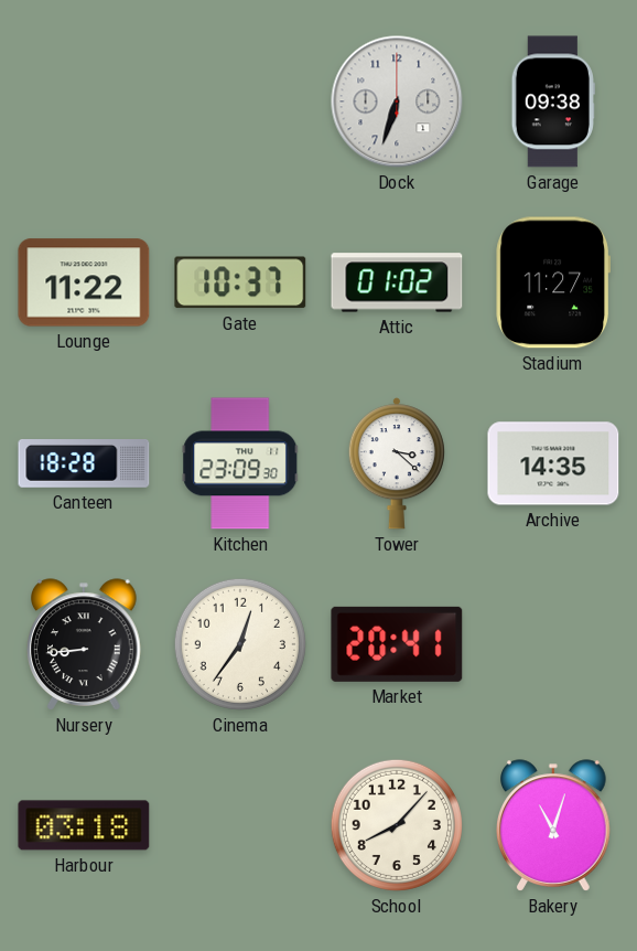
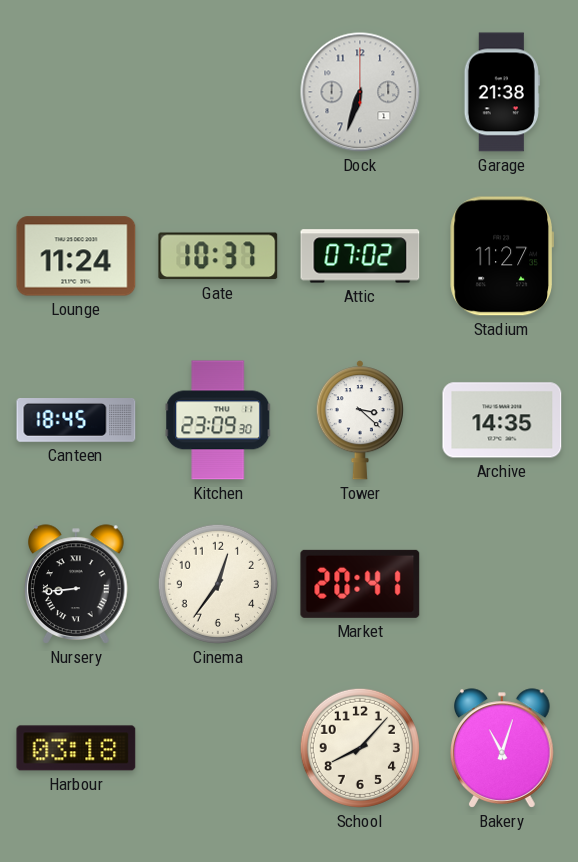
Garage: 09:38 -> 21:38
Lounge: 11:22 -> 11:24
Attic: 01:02 -> 07:02
Canteen: 18:28 -> 18:45
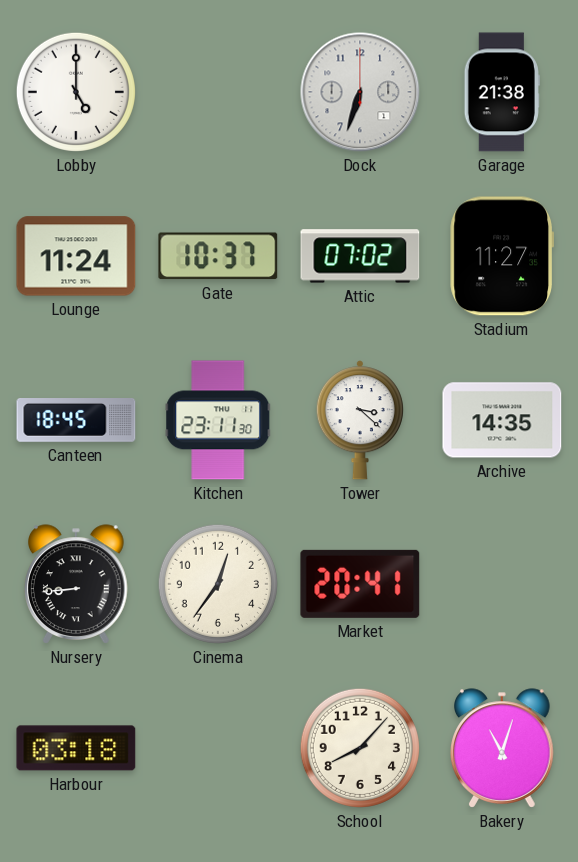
Lobby: none -> 5:00
Kitchen: 23:09 -> 23:11
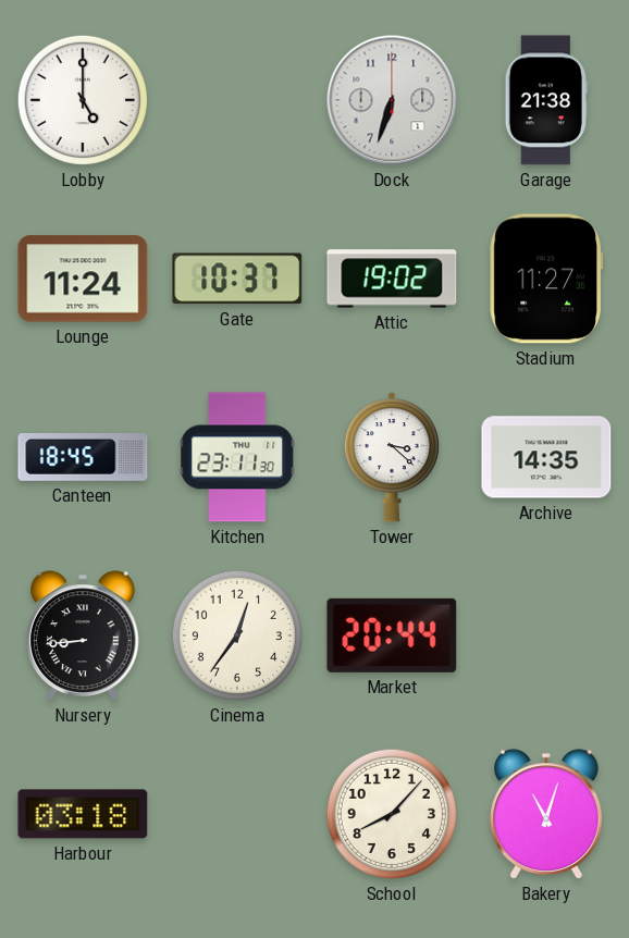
Attic: 07:02 -> 19:02
Market: 20:41 -> 20:44
